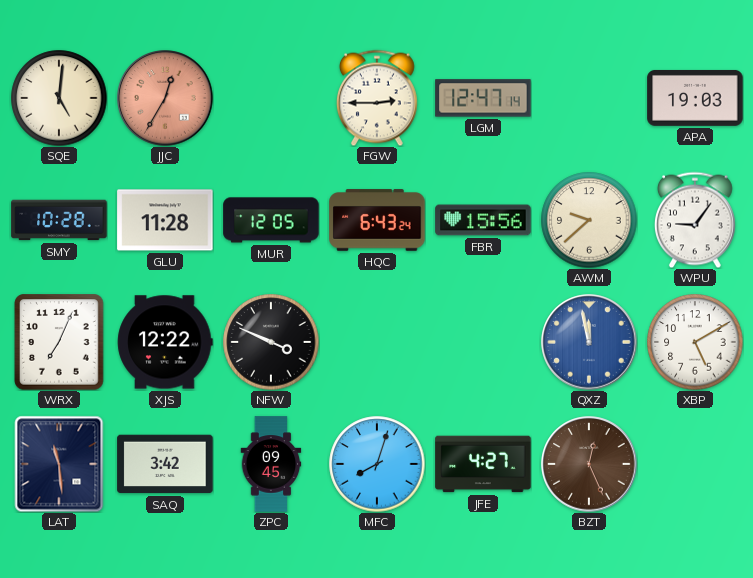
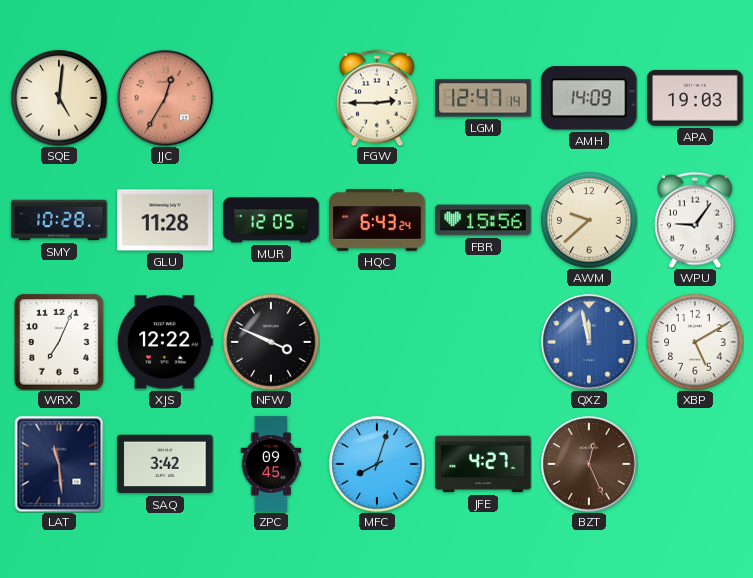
AMH: none -> 14:09
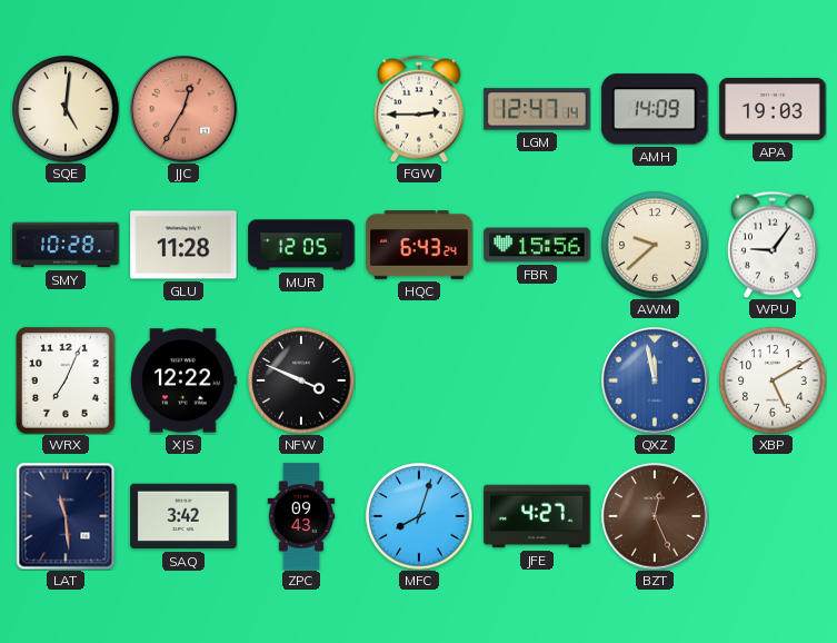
ZPC: 09:45 -> 09:43
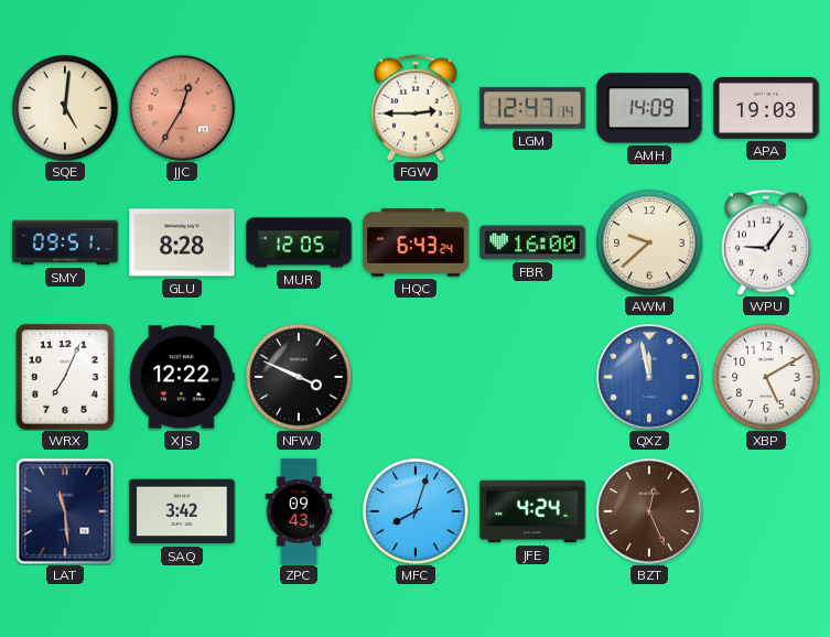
SMY: 10:28 -> 09:51
GLU: 11:28 -> 8:28
FBR: 15:56 -> 16:00
JFE: 4:27 -> 4:24
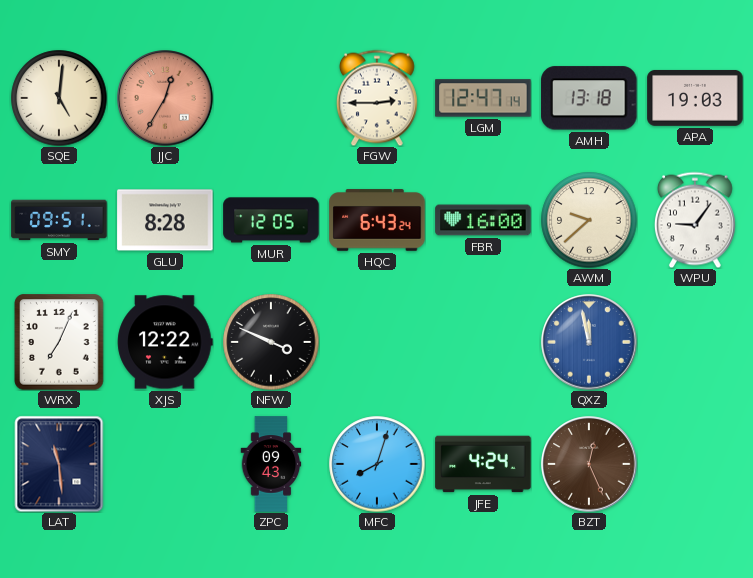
AMH: 14:09 -> 13:18
XBP: 5:10 -> none
SAQ: 3:42 -> none
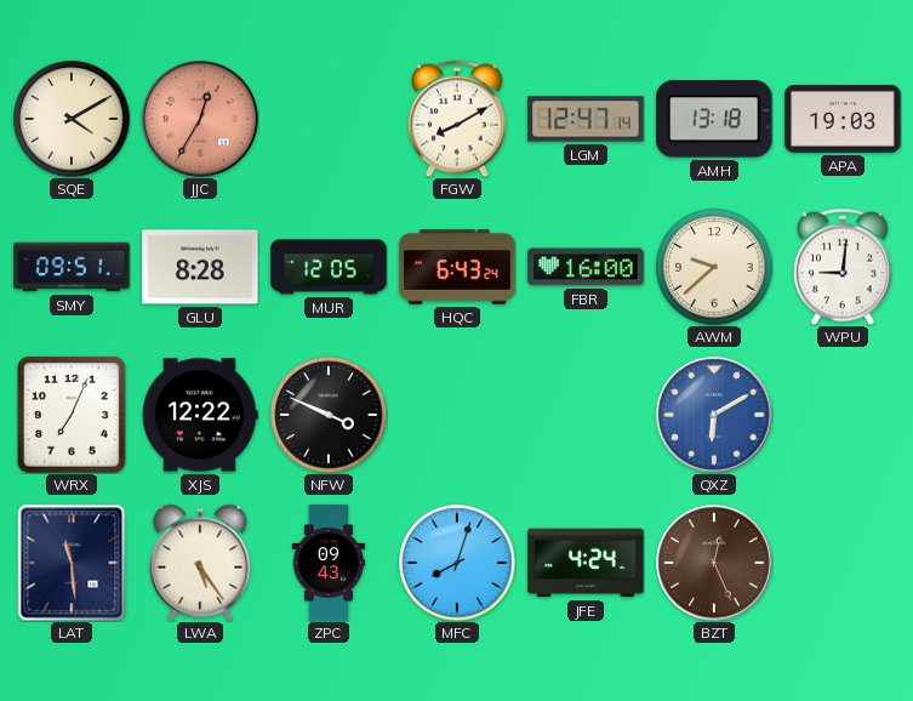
SQE: 5:01 -> 4:10
FGW: 2:45 -> 8:10
WPU: 9:06 -> 9:01
QXZ: 11:58 -> 6:10
LWA: none -> 5:24
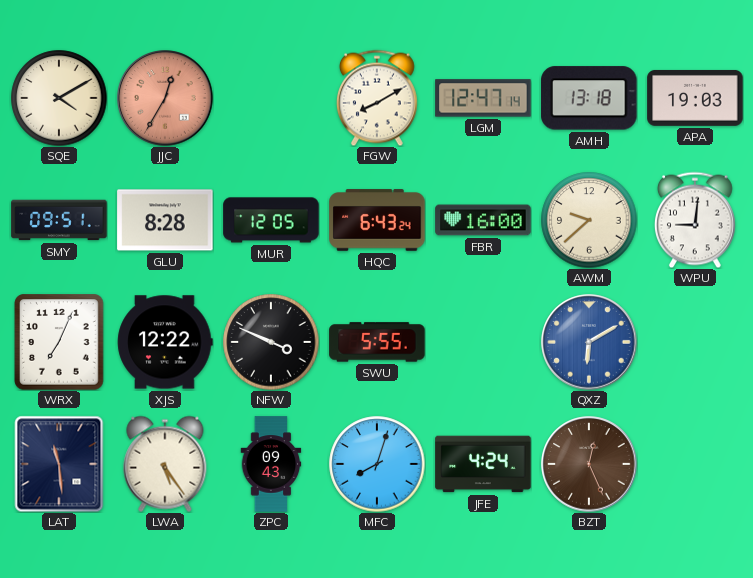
SWU: none -> 5:55
